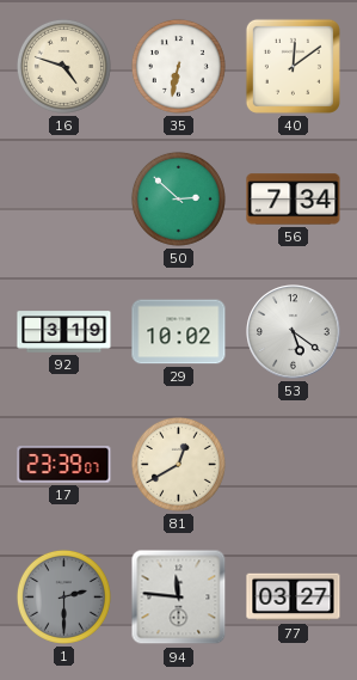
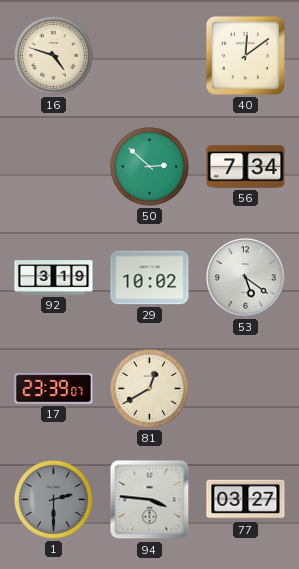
35: 6:32 -> none
94: 11:46 -> 3:46
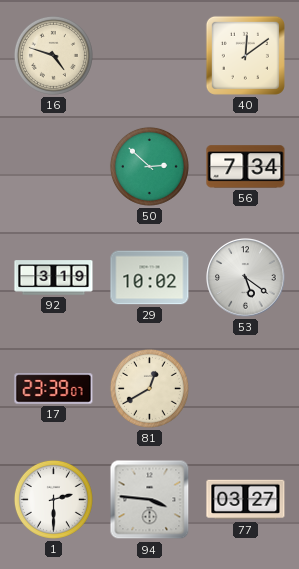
1 dial: grey -> white
